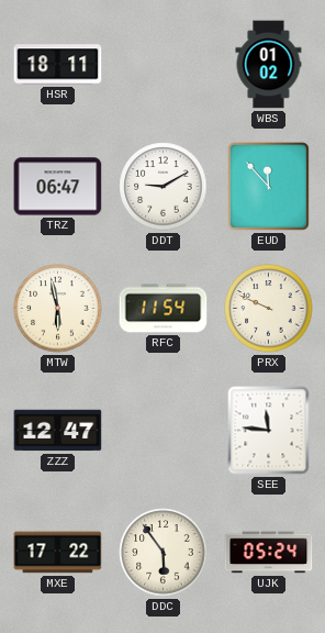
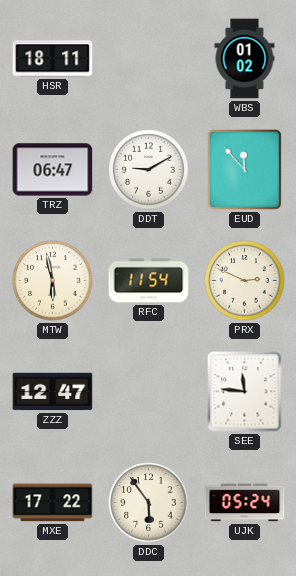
PRX: 9:49 -> 2:49
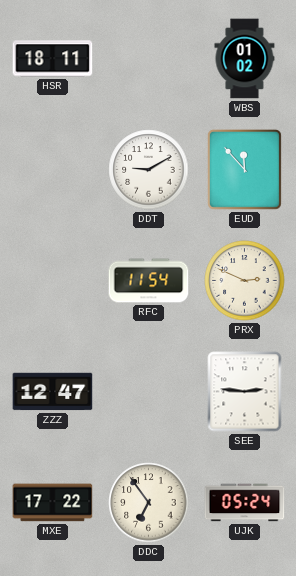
TRZ: 06:47 -> none
MTW: 5:58 -> none
SEE: 11:46 -> 2:46
DDC: 5:54 -> 6:54
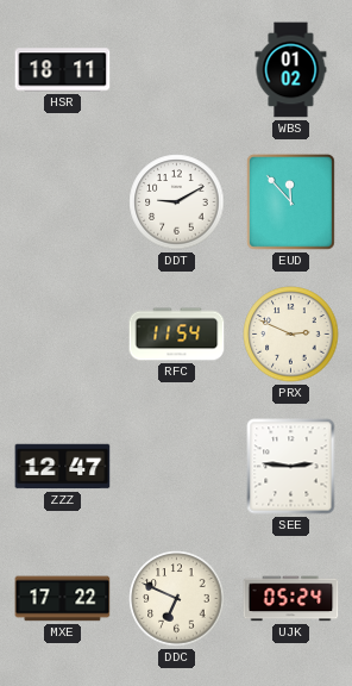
DDC: 6:54 -> 6:49
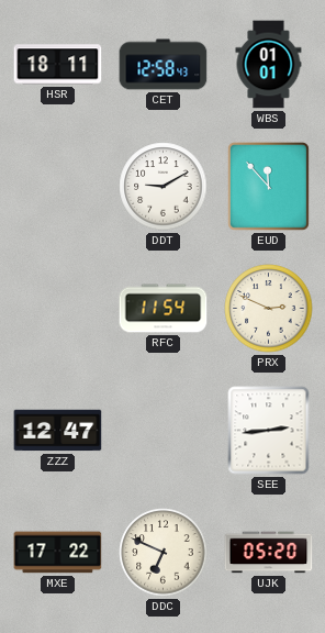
CET: none -> 12:58
WBS: 01:02 -> 01:01
SEE: 2:46 -> 2:44
UJK: 05:24 -> 05:20
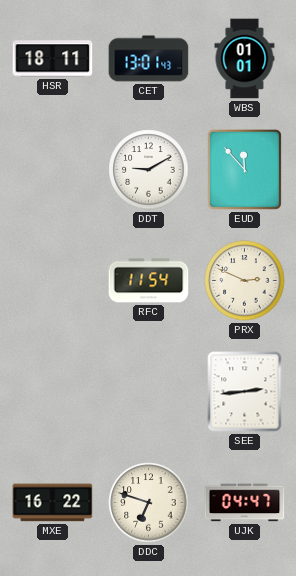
CET: 12:58 -> 13:01
ZZZ: 12:47 -> none
MXE: 17:22 -> 16:22
DDC: 6:49 -> 6:48
UJK: 05:20 -> 04:47
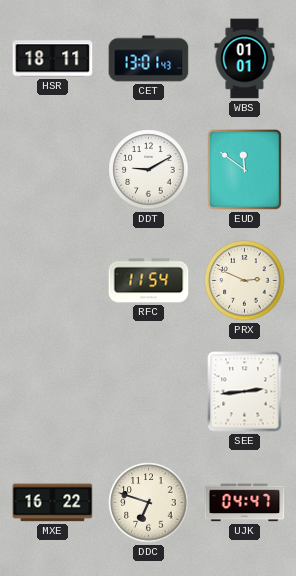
EUD: 11:53 -> 11:51
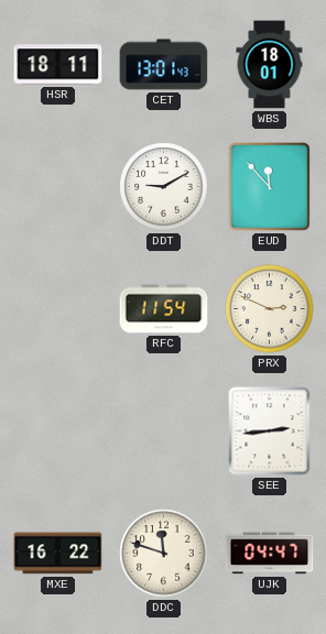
WBS: 01:01 -> 18:01
EUD: 11:51 -> 11:53
DDC: 6:48 -> 11:48
